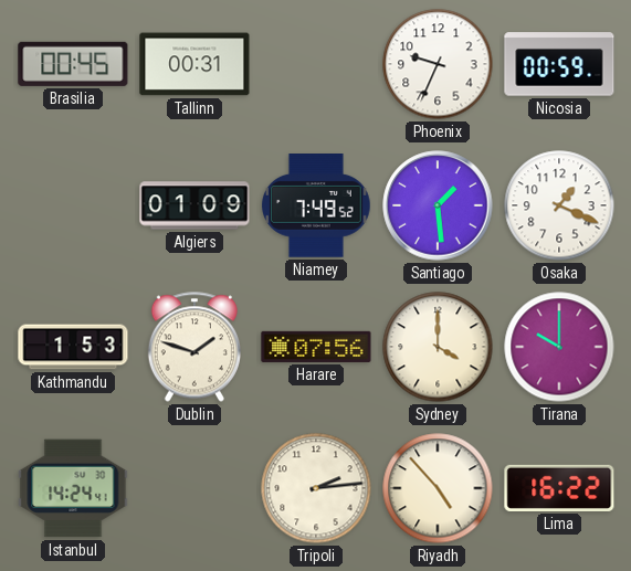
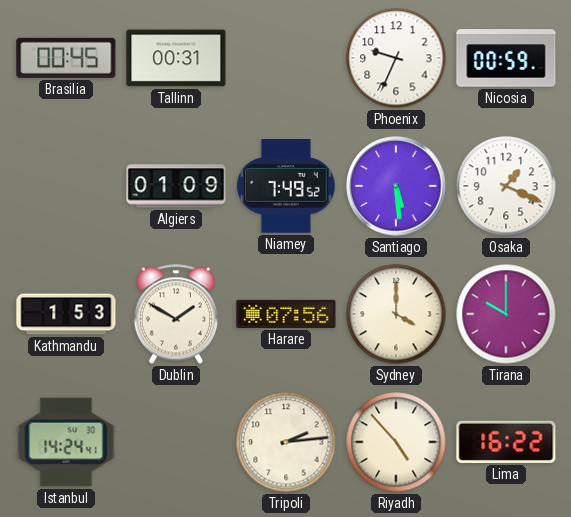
Santiago: 1:29 -> 5:29
Dublin: 1:48 -> 1:50
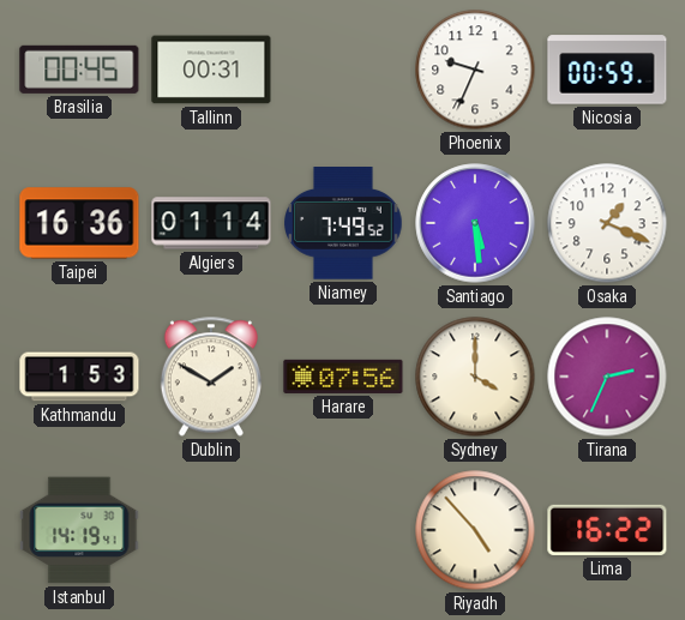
Taipei: none -> 16:36
Algiers: 01:09 -> 01:14
Tirana: 10:00 -> 2:34
Istanbul: 14:24 -> 14:19
Tripoli: 2:14 -> none
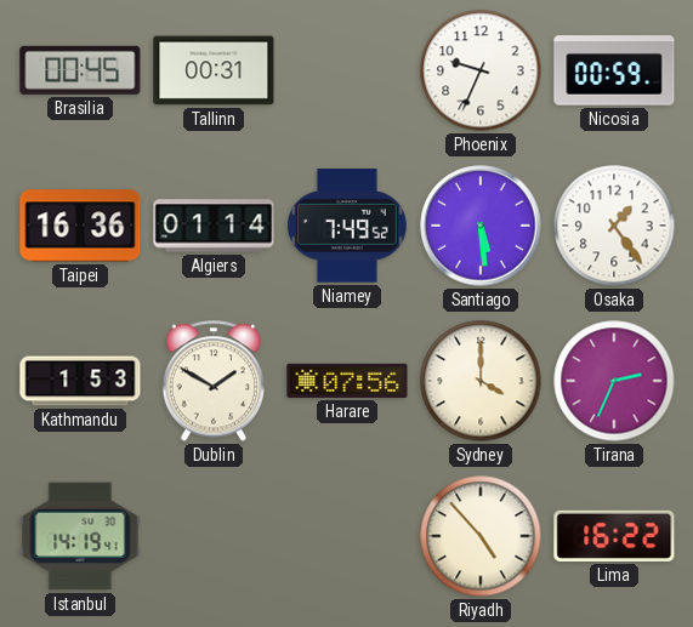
Osaka: 1:19 -> 1:24
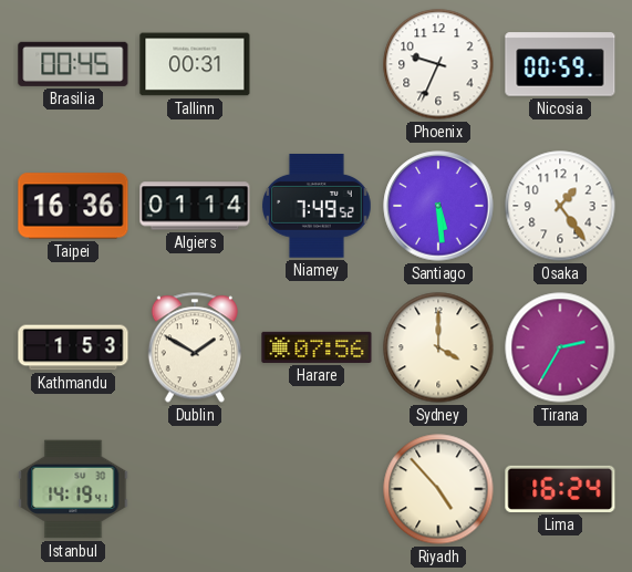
Tirana: 2:34 -> 2:35
Lima: 16:22 -> 16:24
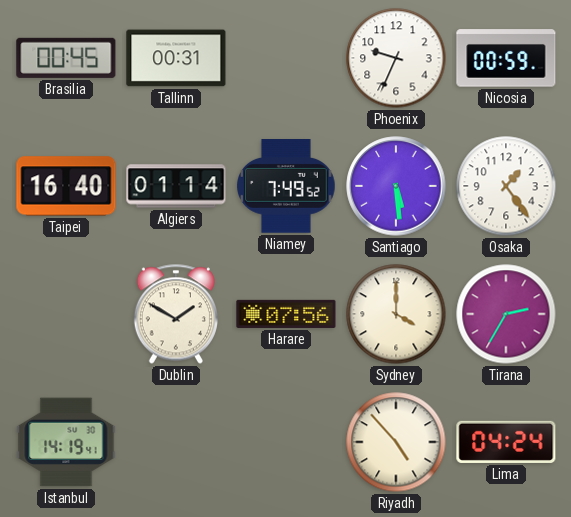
Taipei: 16:36 -> 16:40
Kathmandu: 1:53 -> none
Lima: 16:24 -> 04:24
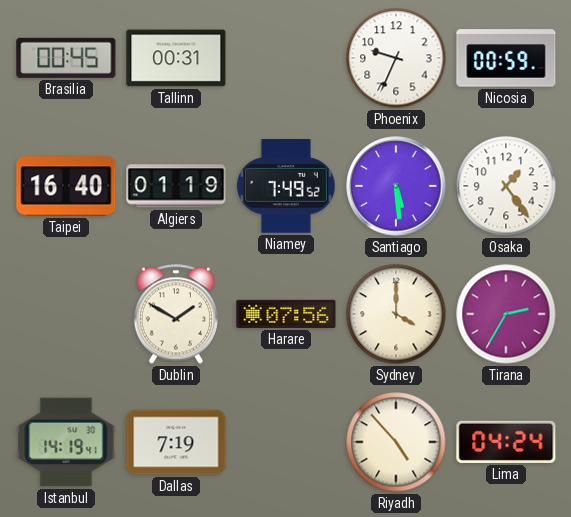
Algiers: 01:14 -> 01:19
Dallas: none -> 7:19
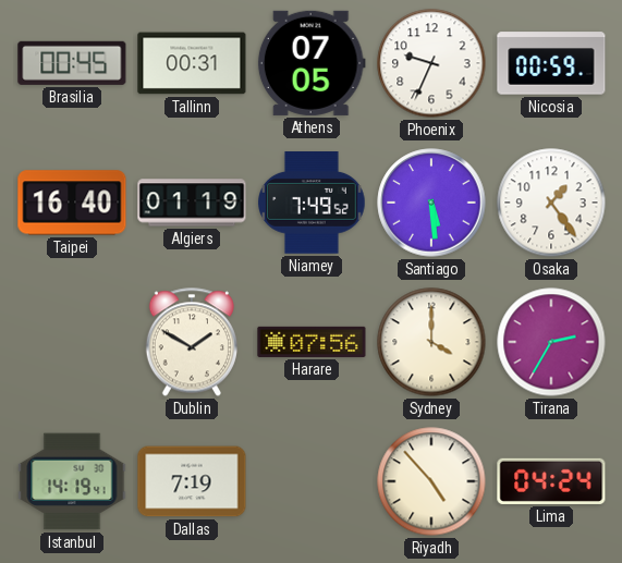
Athens: none -> 07:05
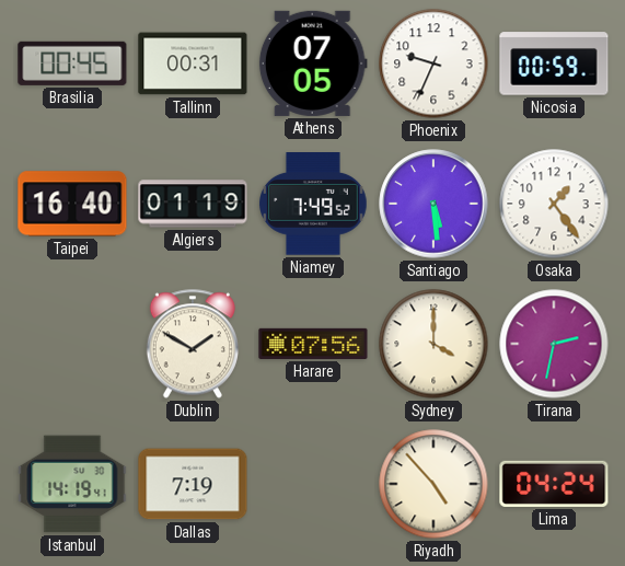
Tirana: 2:35 -> 2:32
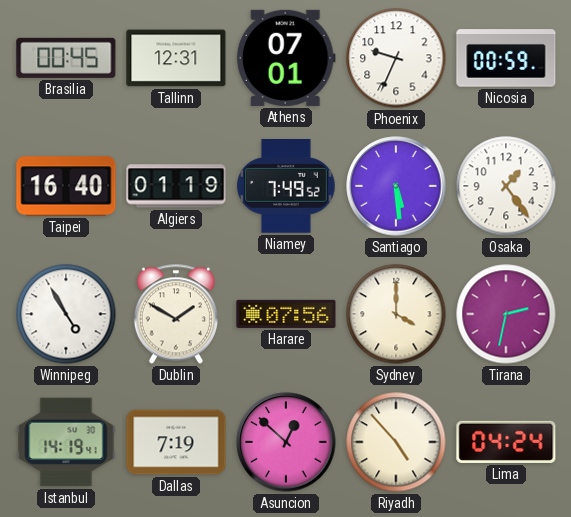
Tallinn: 00:31 -> 12:31
Athens: 07:05 -> 07:01
Winnipeg: none -> 4:55
Asuncion: none -> 12:52
